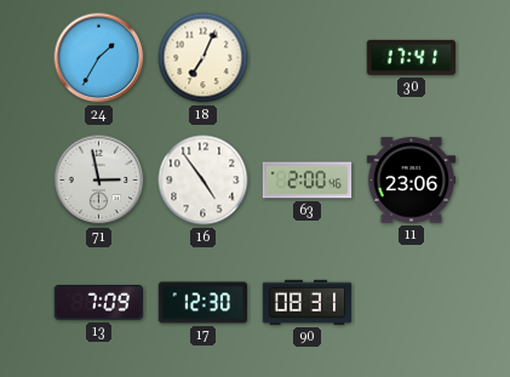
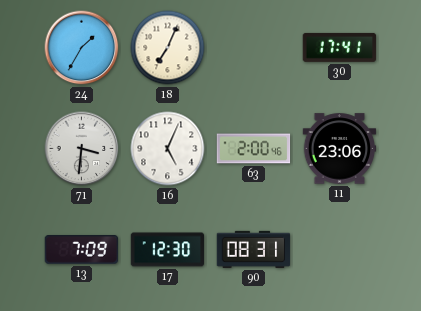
71: 2:58 -> 3:31
16: 4:54 -> 5:04
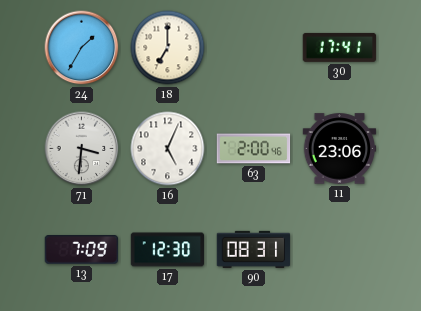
18: 7:04 -> 7:00
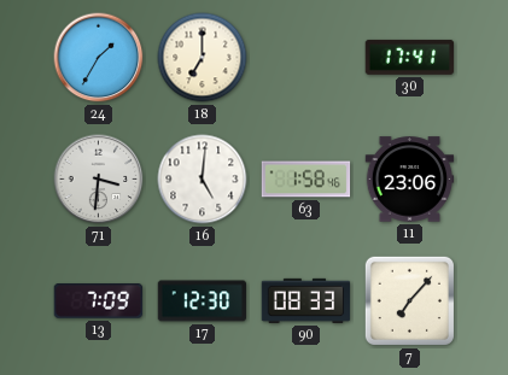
16: 5:04 -> 5:01
63: 2:00 -> 1:58
90: 08:31 -> 08:33
7: none -> 7:07
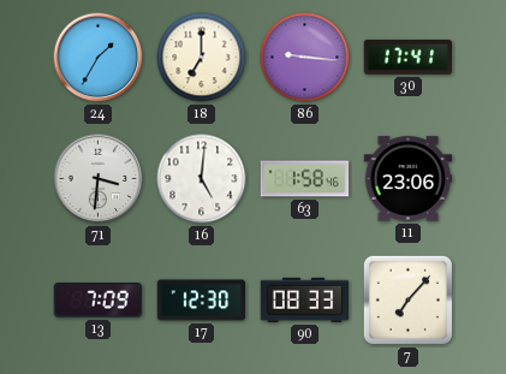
86: none -> 9:16
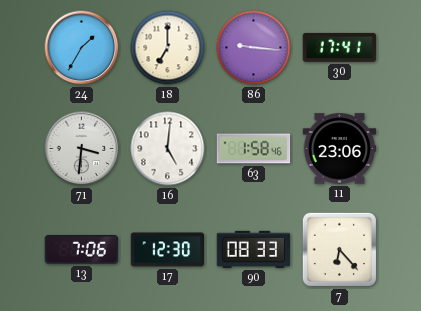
13: 7:09 -> 7:06
7: 7:07 -> 6:23
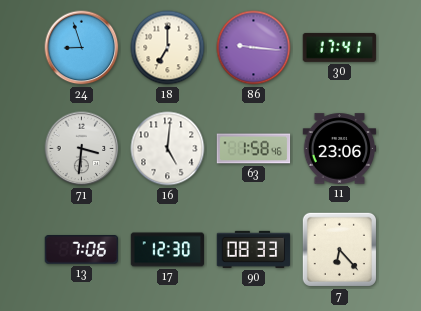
24: 1:35 -> 8:57
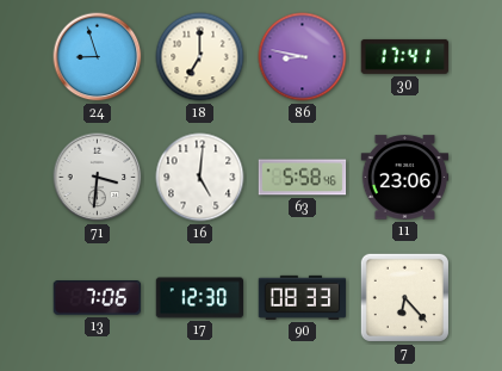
86: 9:16 -> 8:47
63: 1:58 -> 5:58
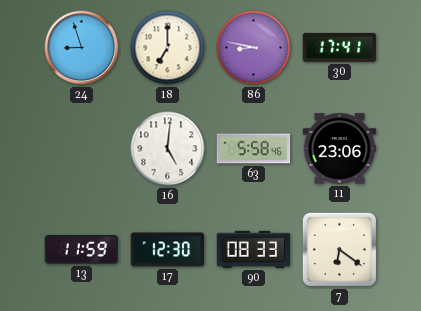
71: 3:31 -> none
13: 7:06 -> 11:59
7: 6:23 -> 6:21
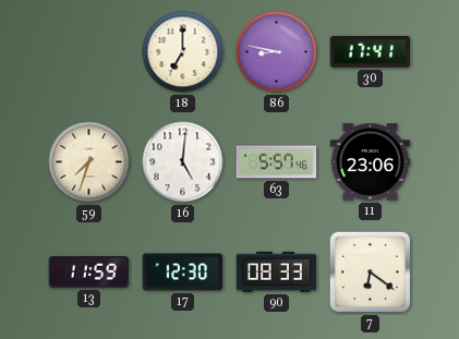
24: 8:57 -> none
59: none -> 7:33
63: 5:58 -> 5:57
